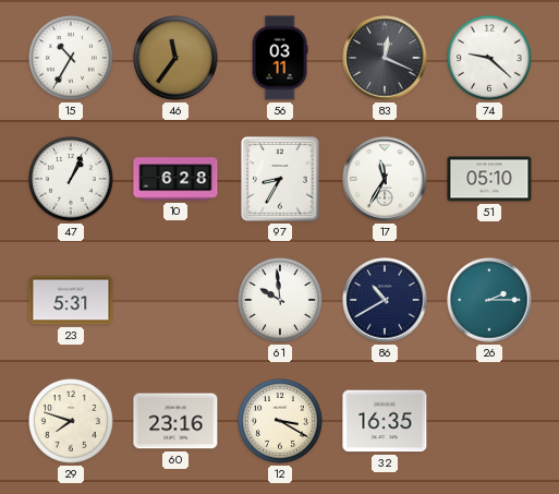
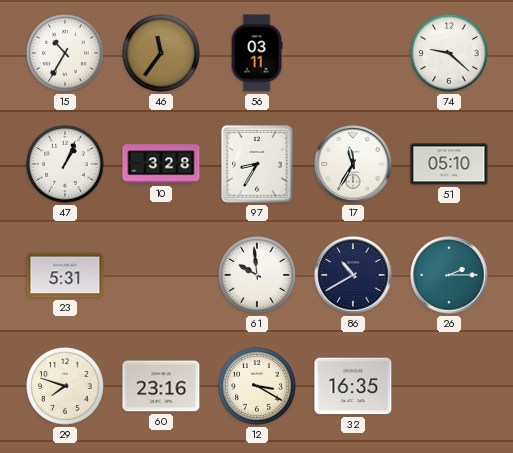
83: 12:19 -> none
10: 6:28 -> 3:28
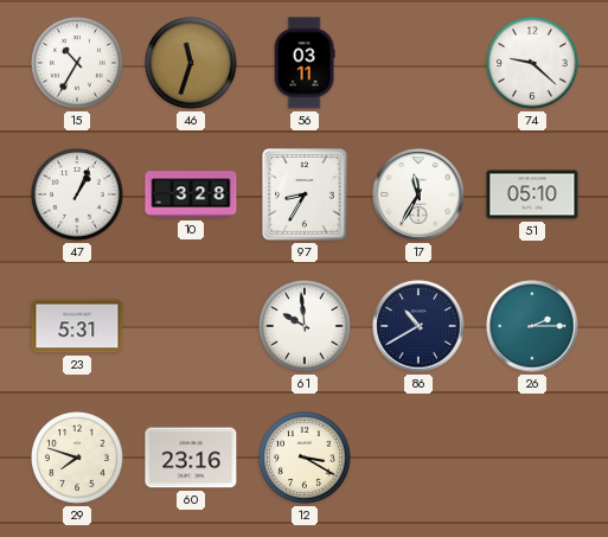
46: 11:36 -> 11:33
32: 16:35 -> none
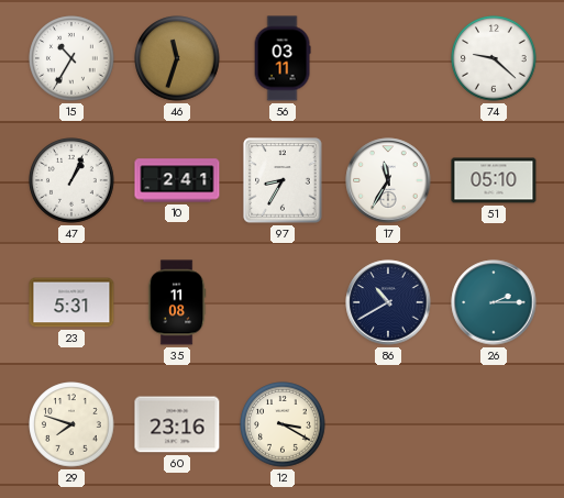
10: 3:28 -> 2:41
35: none -> 11:08
61: 9:59 -> none
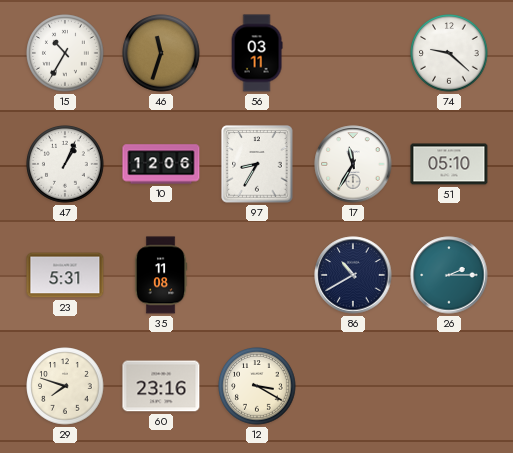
10: 2:41 -> 12:06
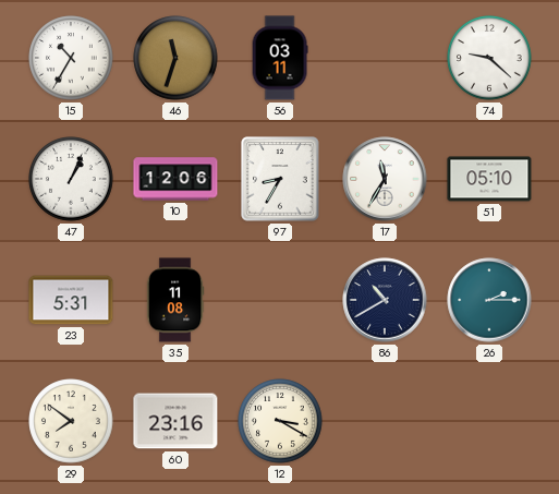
29: 7:48 -> 7:51
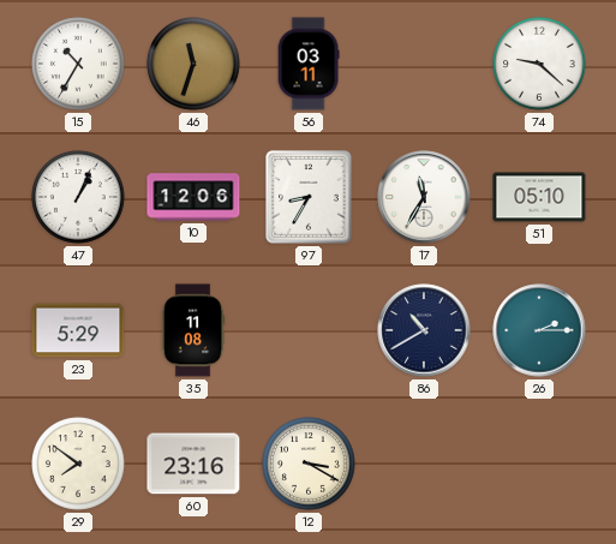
23: 5:31 -> 5:29
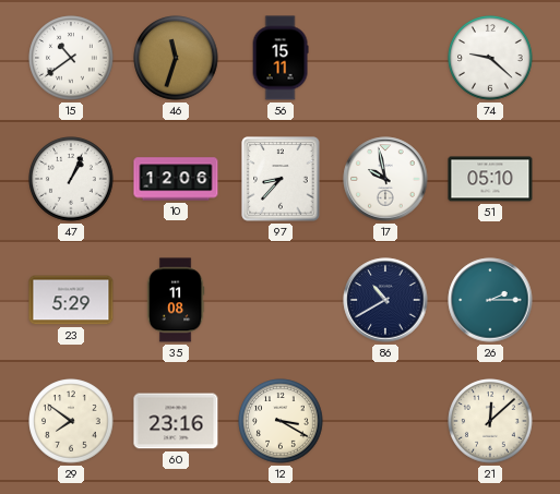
15: 10:35 -> 10:39
56: 03:11 -> 15:11
97: 8:35 -> 8:37
17: 11:35 -> 9:58
21: none -> 12:08
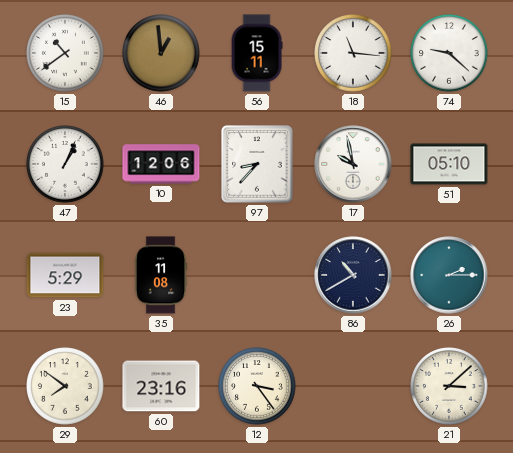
46: 11:33 -> 12:59
18: none -> 11:16
12: 3:20 -> 3:24
21: 12:08 -> 3:08
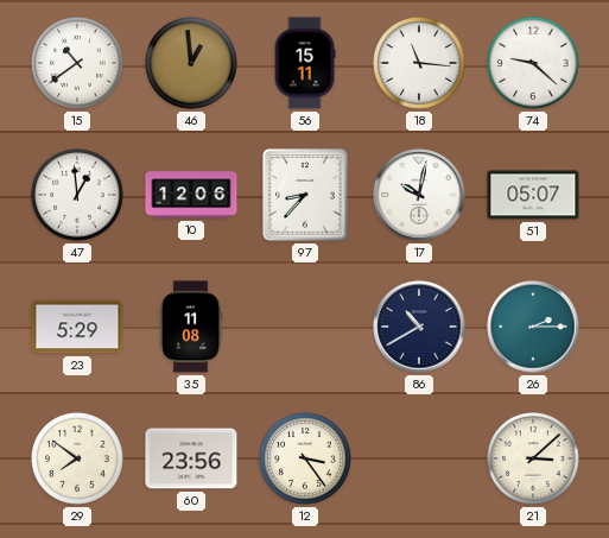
47: 1:04 -> 12:59
17: 9:58 -> 10:02
51: 05:10 -> 05:07
60: 23:16 -> 23:56
